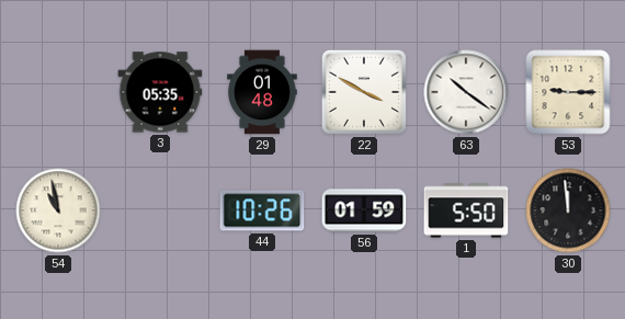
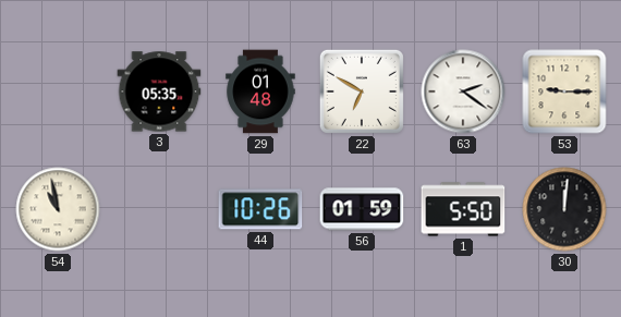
22: 3:50 -> 6:50
63: 10:21 -> 2:21
30: 11:59 -> 12:01
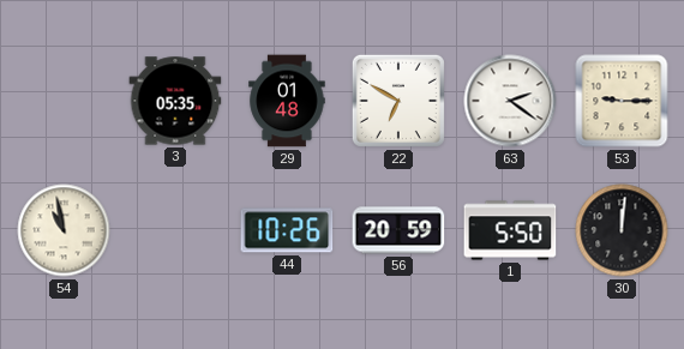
56: 01:59 -> 20:59
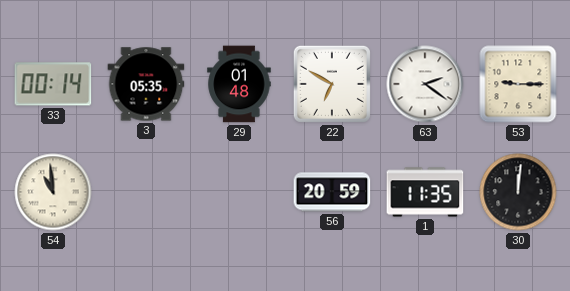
33: none -> 00:14
54: 10:58 -> 10:59
44: 10:26 -> none
1: 5:50 -> 11:35
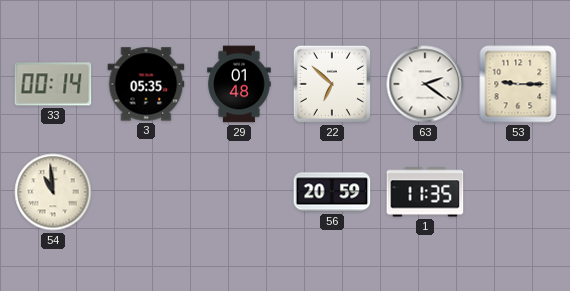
22: 6:50 -> 6:52
30: 12:01 -> none
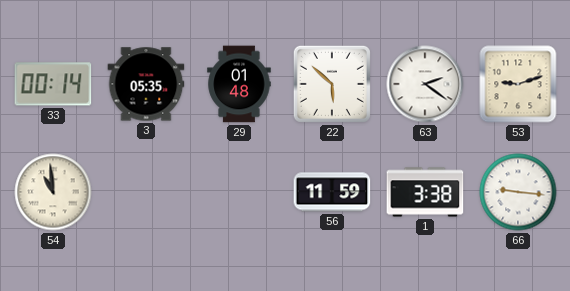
22: 6:52 -> 5:52
53: 9:15 -> 9:12
56: 20:59 -> 11:59
1: 11:35 -> 3:38
66: none -> 9:16
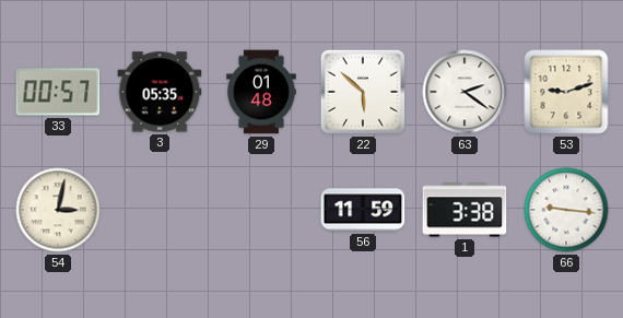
33: 00:14 -> 00:57
54: 10:59 -> 3:02
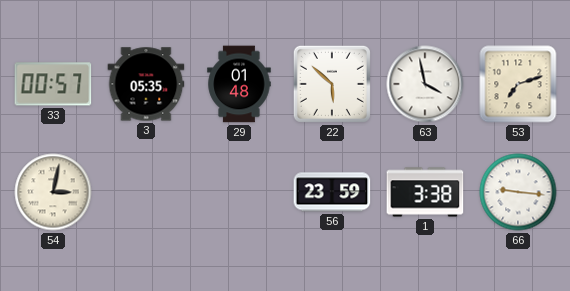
63: 2:21 -> 3:58
53: 9:12 -> 7:12
56: 11:59 -> 23:59
